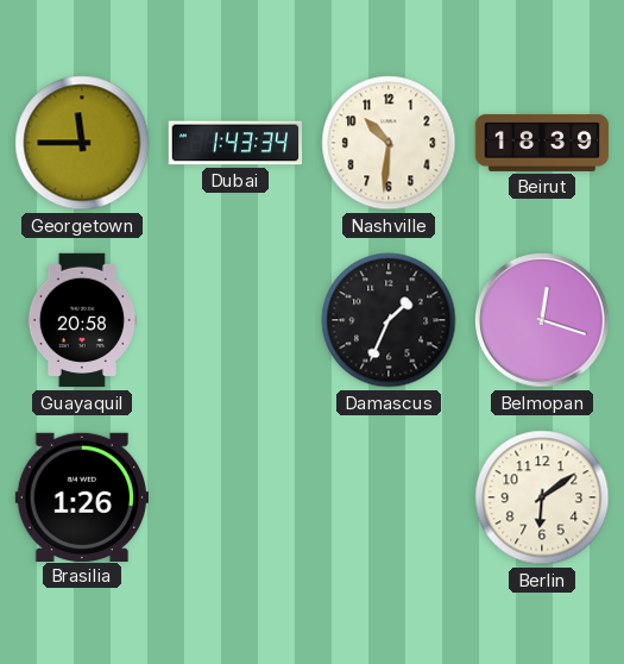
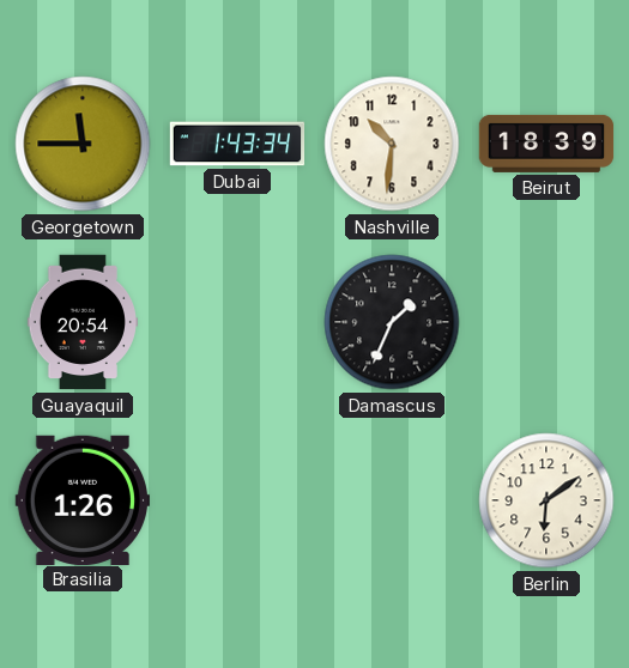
Guayaquil: 20:58 -> 20:54
Belmopan: 12:18 -> none
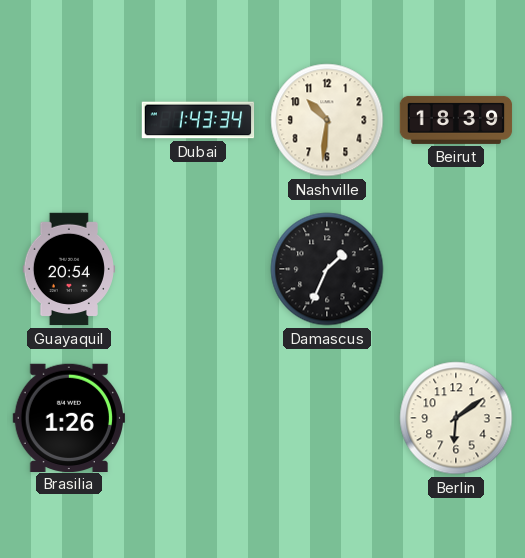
Georgetown: 11:45 -> none
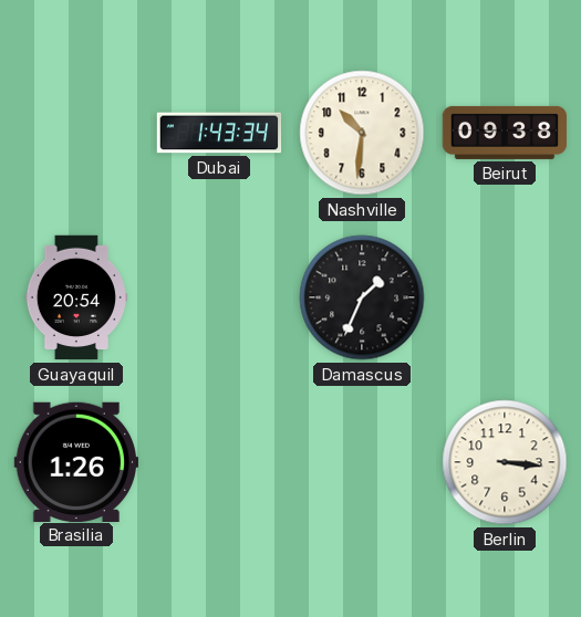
Beirut: 18:39 -> 09:38
Berlin: 6:09 -> 3:16
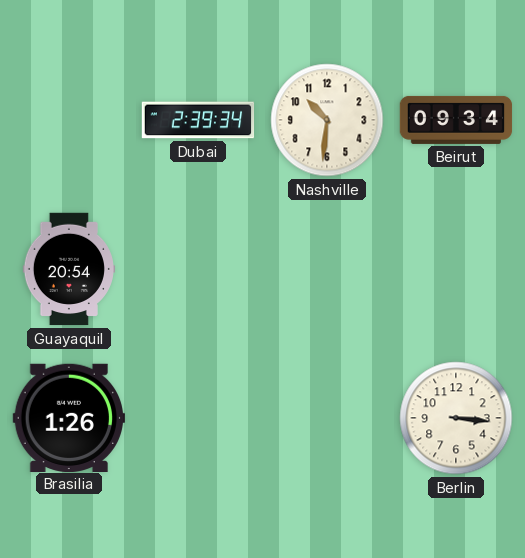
Dubai: 1:43 -> 2:39
Beirut: 09:38 -> 09:34
Damascus: 1:34 -> none
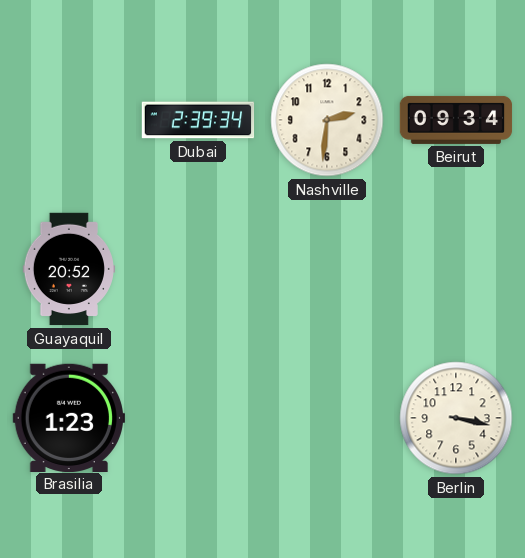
Nashville: 10:31 -> 2:31
Guayaquil: 20:54 -> 20:52
Brasilia: 1:26 -> 1:23
Berlin: 3:16 -> 3:17
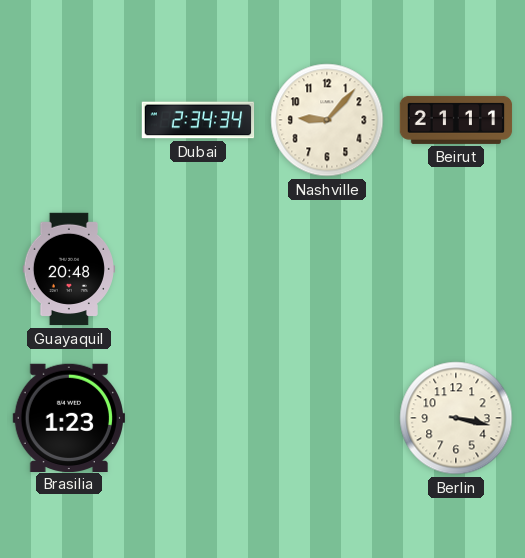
Dubai: 2:39 -> 2:34
Nashville: 2:31 -> 9:07
Beirut: 09:34 -> 21:11
Guayaquil: 20:52 -> 20:48
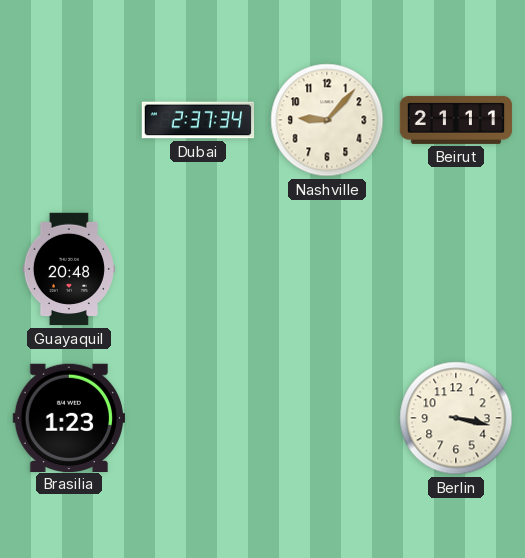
Dubai: 2:34 -> 2:37
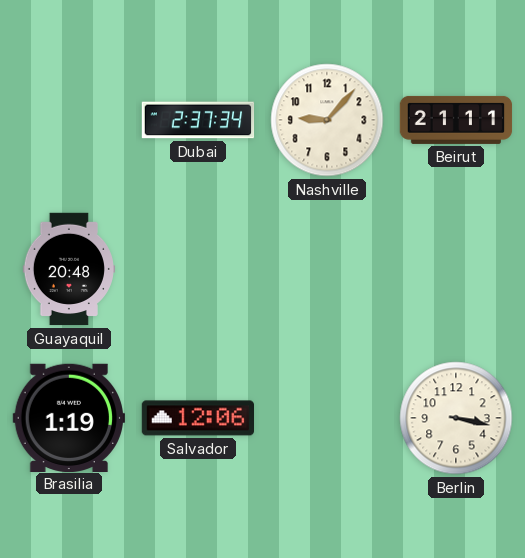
Brasilia: 1:23 -> 1:19
Salvador: none -> 12:06
